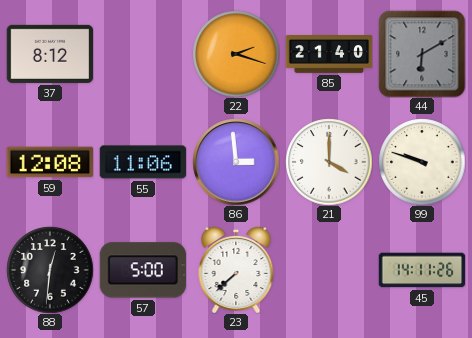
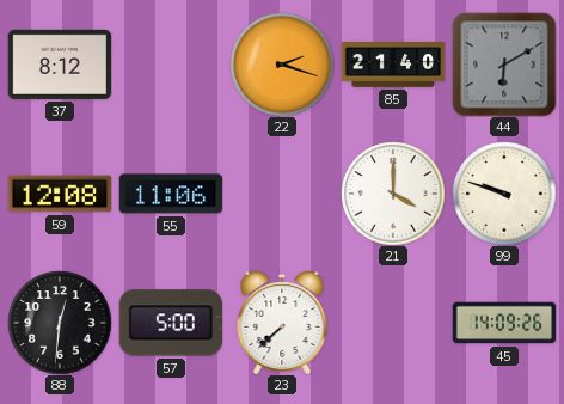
86: 2:59 -> none
45: 14:11 -> 14:09
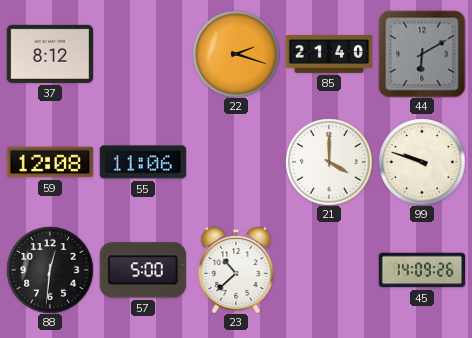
23: 7:38 -> 10:38
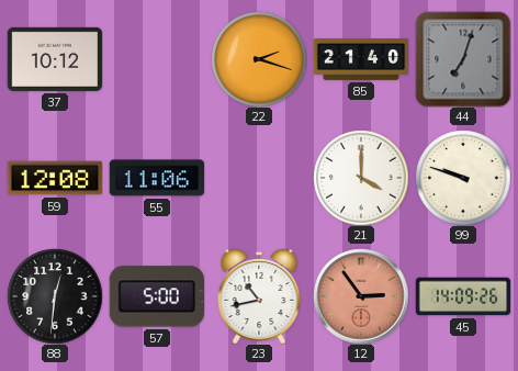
37: 8:12 -> 10:12
44: 6:10 -> 7:03
23: 10:38 -> 10:43
12: none -> 2:54
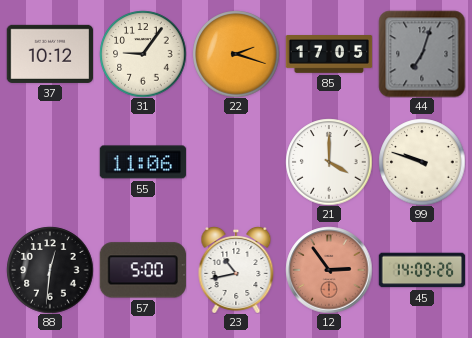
31: none -> 9:06
85: 21:40 -> 17:05
59: 12:08 -> none
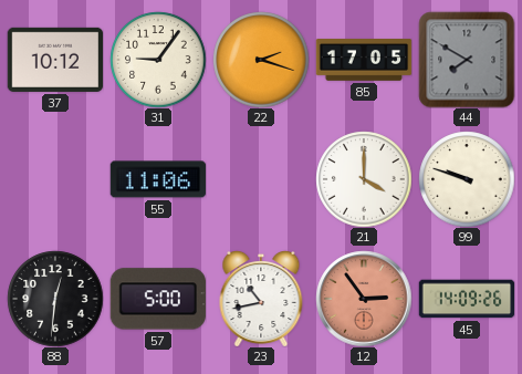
44: 7:03 -> 7:50
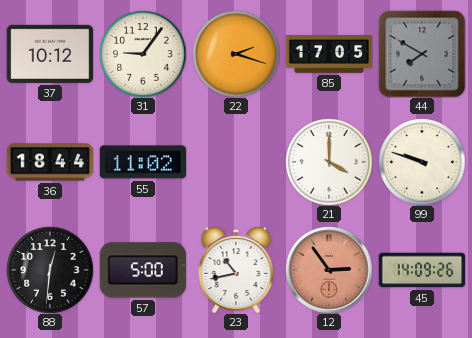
36: none -> 18:44
55: 11:06 -> 11:02
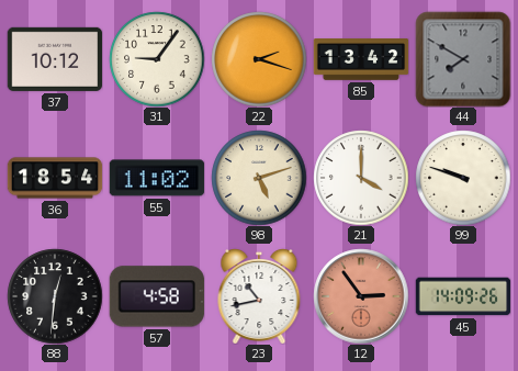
85: 17:05 -> 13:42
36: 18:44 -> 18:54
98: none -> 5:12
57: 5:00 -> 4:58
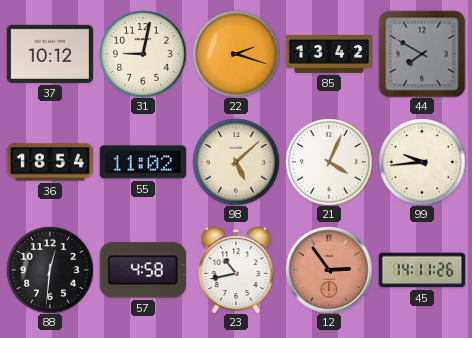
31: 9:06 -> 9:02
98: 5:12 -> 5:08
21: 4:00 -> 4:04
99: 9:48 -> 9:44
45: 14:09 -> 14:11
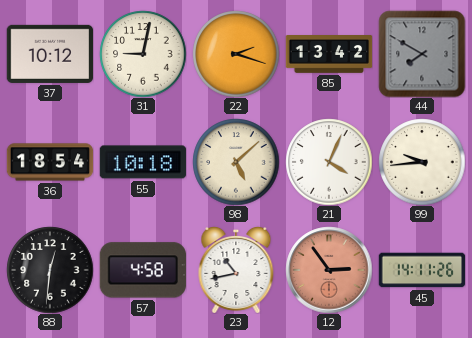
55: 11:02 -> 10:18
